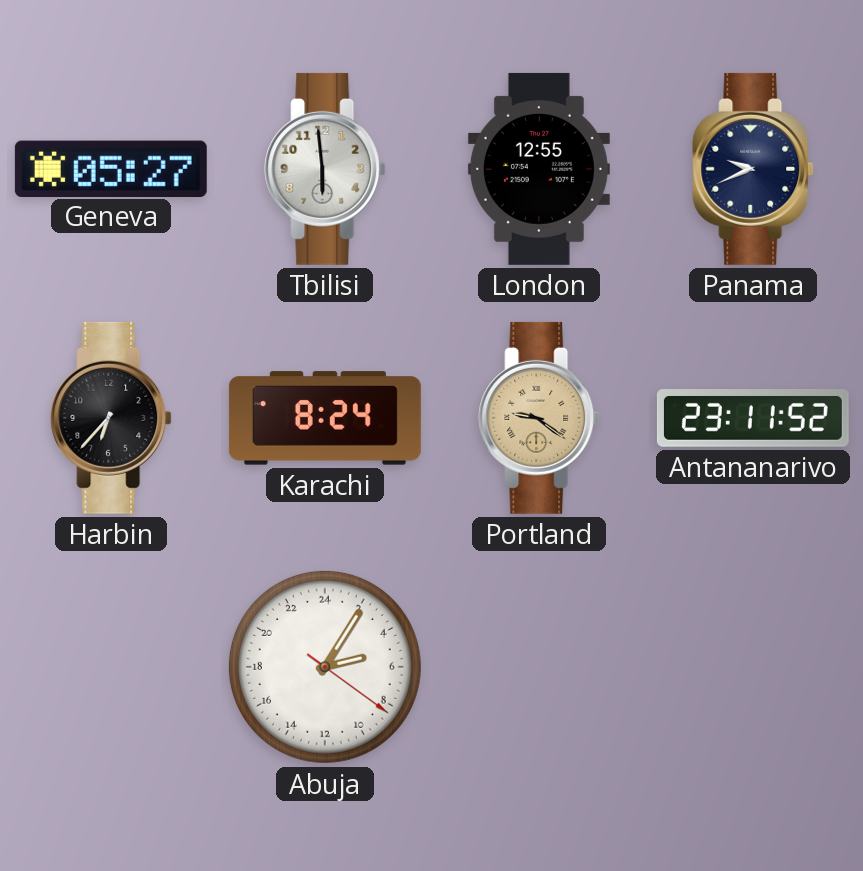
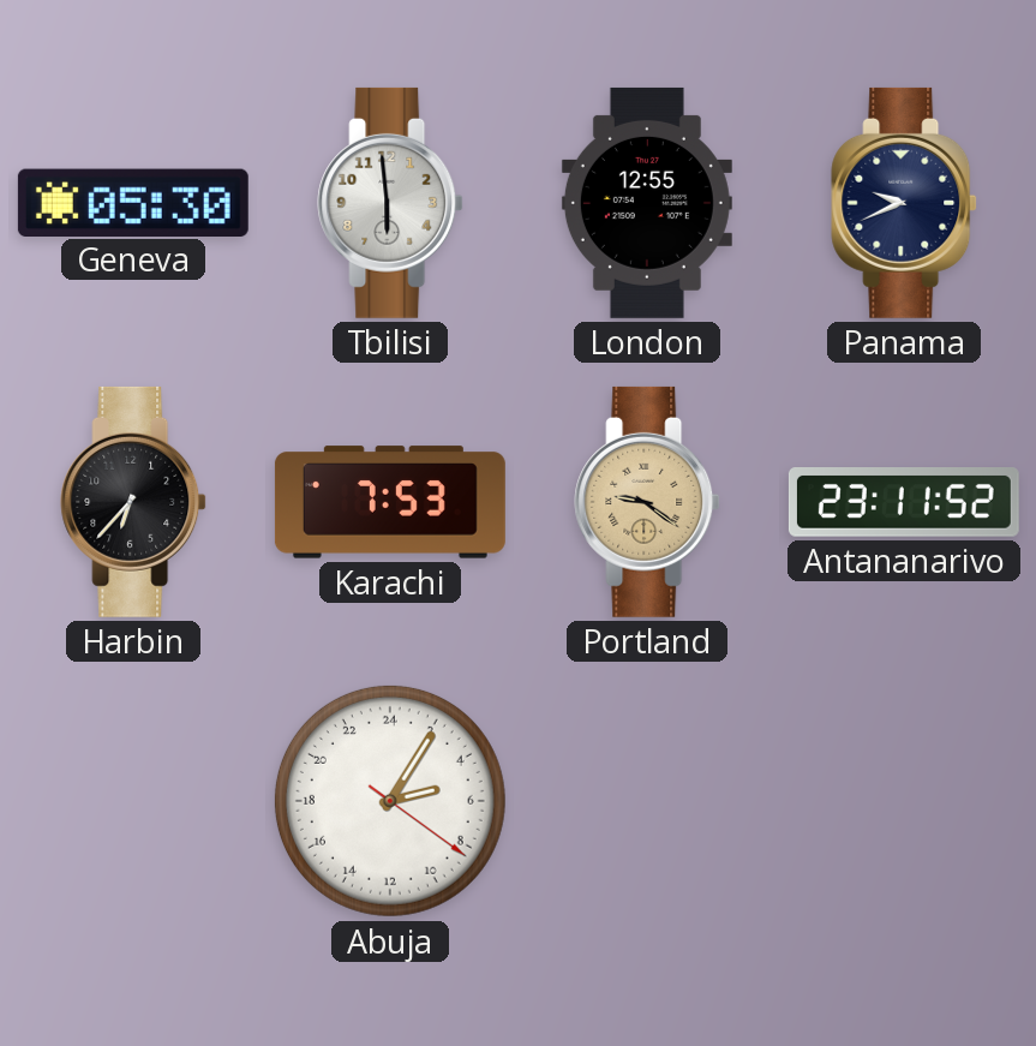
Geneva: 05:27 -> 05:30
Karachi: 8:24 -> 7:53
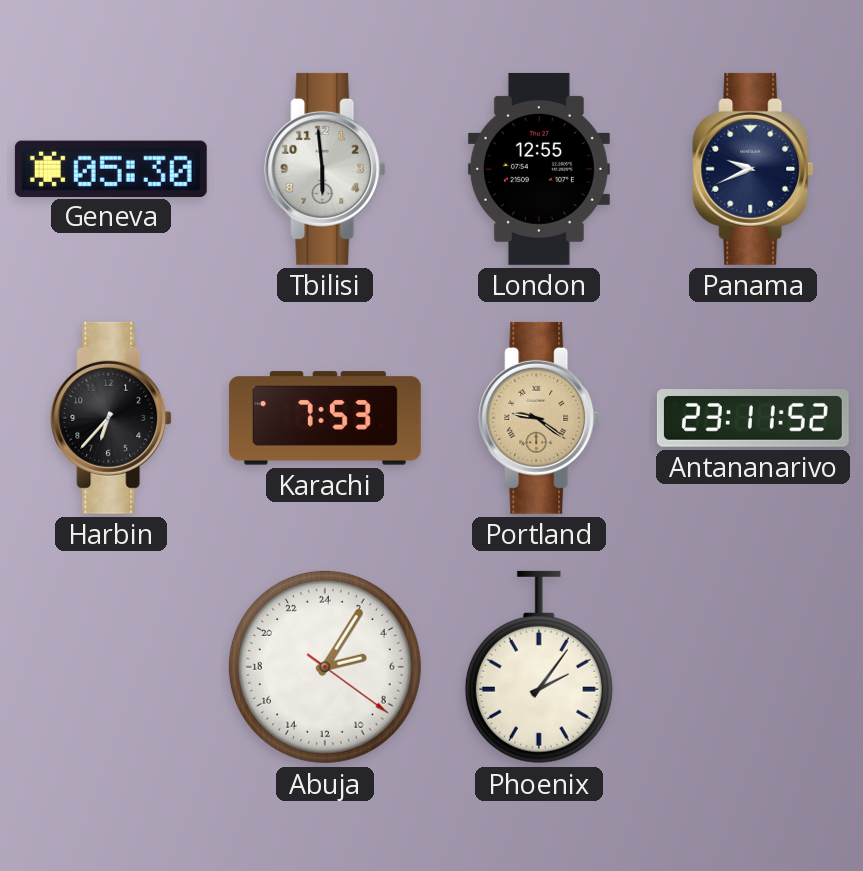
Phoenix: none -> 2:06
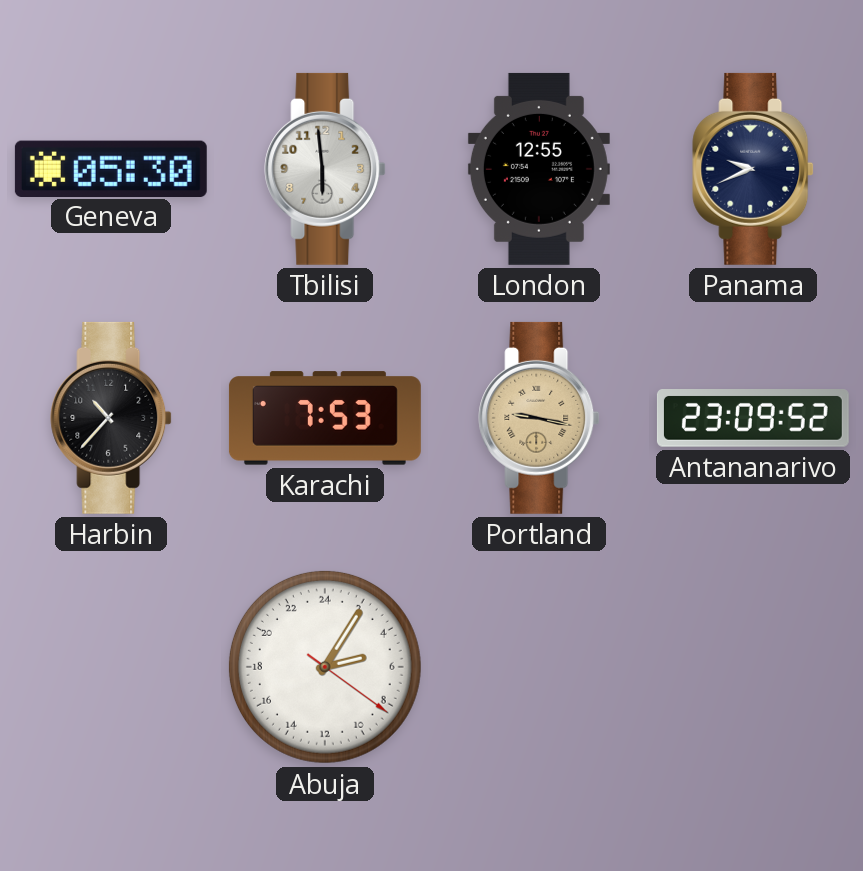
Harbin: 6:37 -> 10:37
Portland: 9:21 -> 9:17
Antananarivo: 23:11 -> 23:09
Phoenix: 2:06 -> none
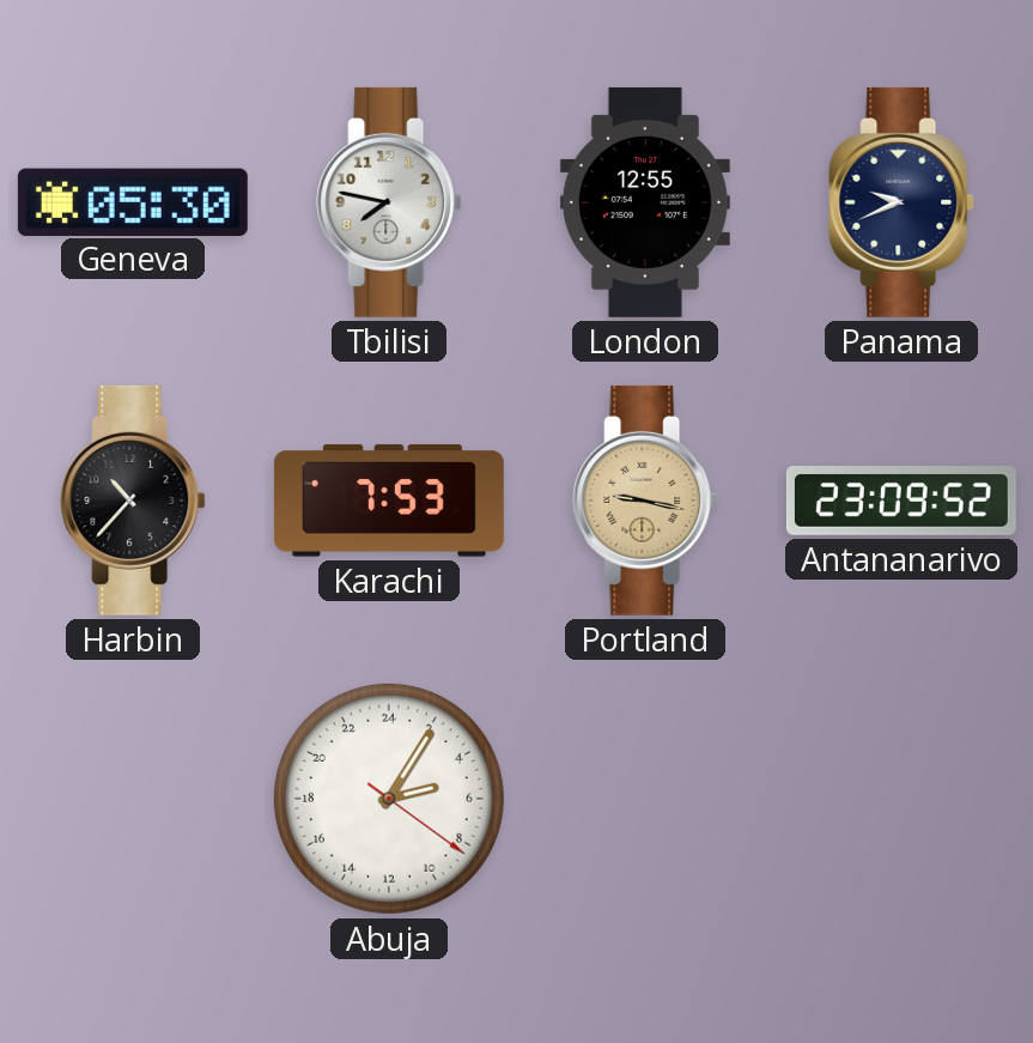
Tbilisi: 5:59 -> 7:47
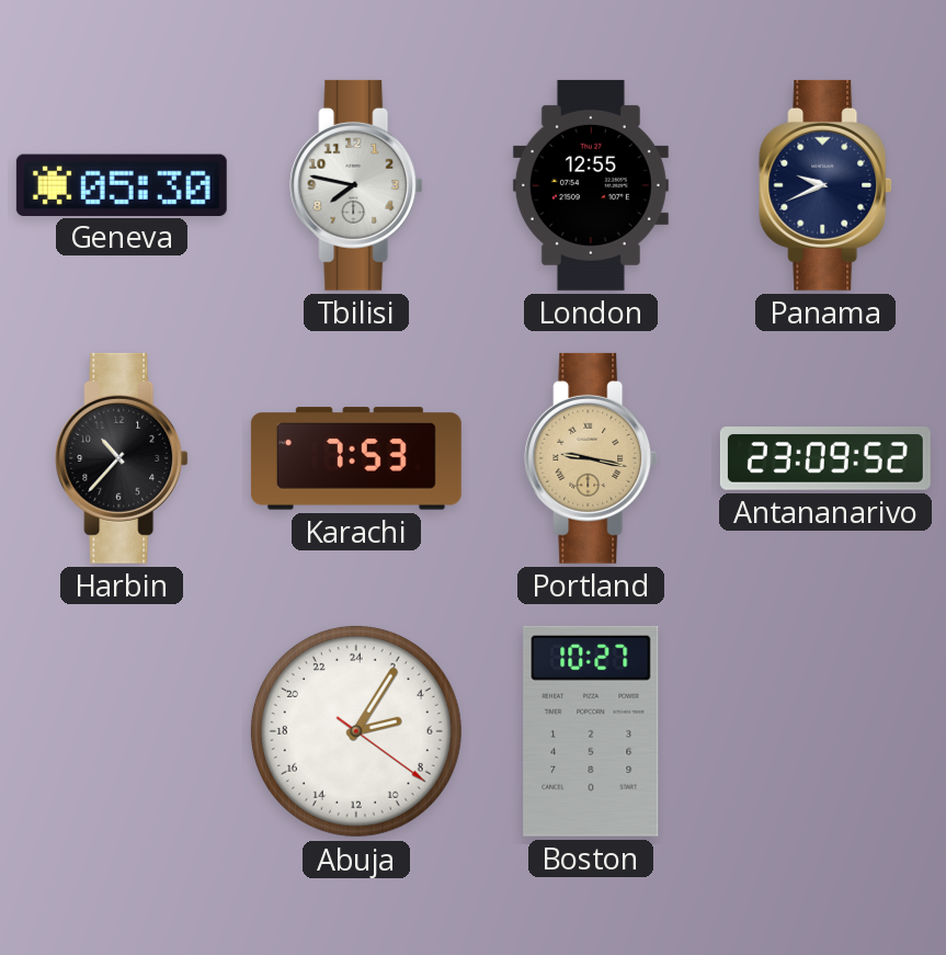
Boston: none -> 10:27
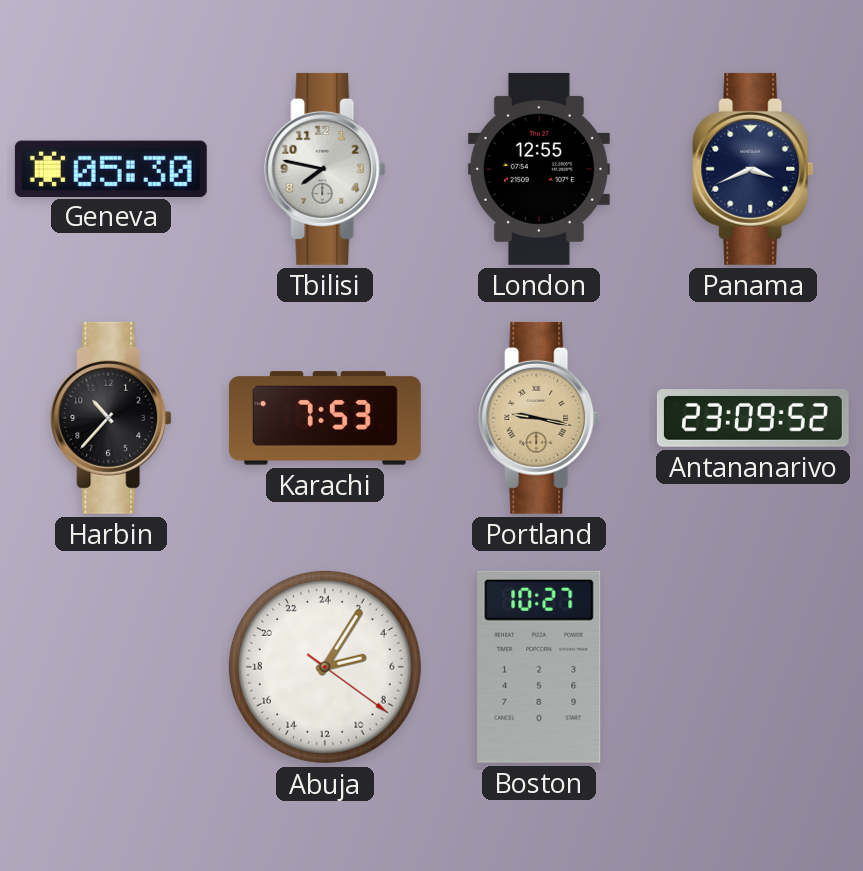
Panama: 9:41 -> 3:41
